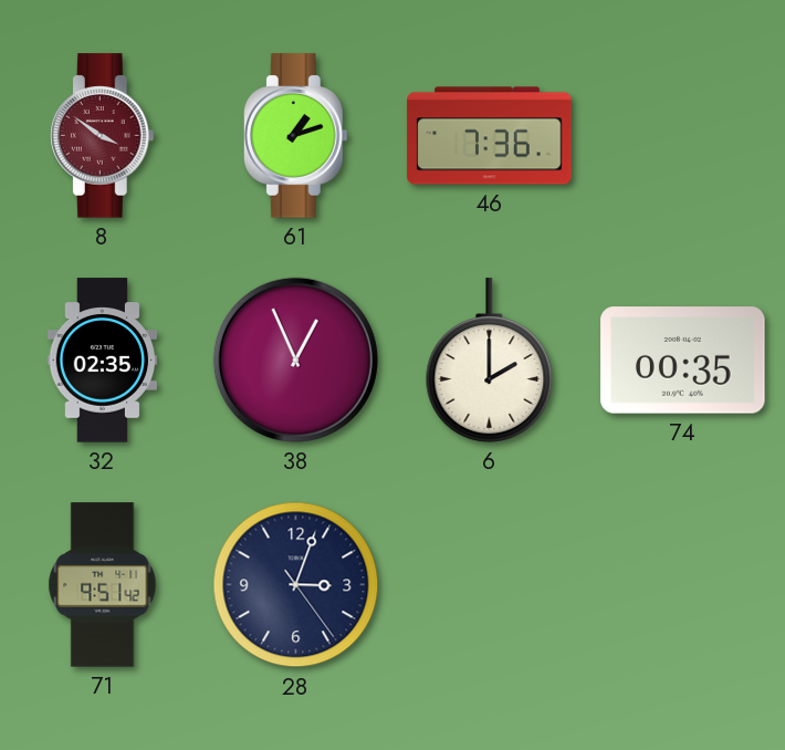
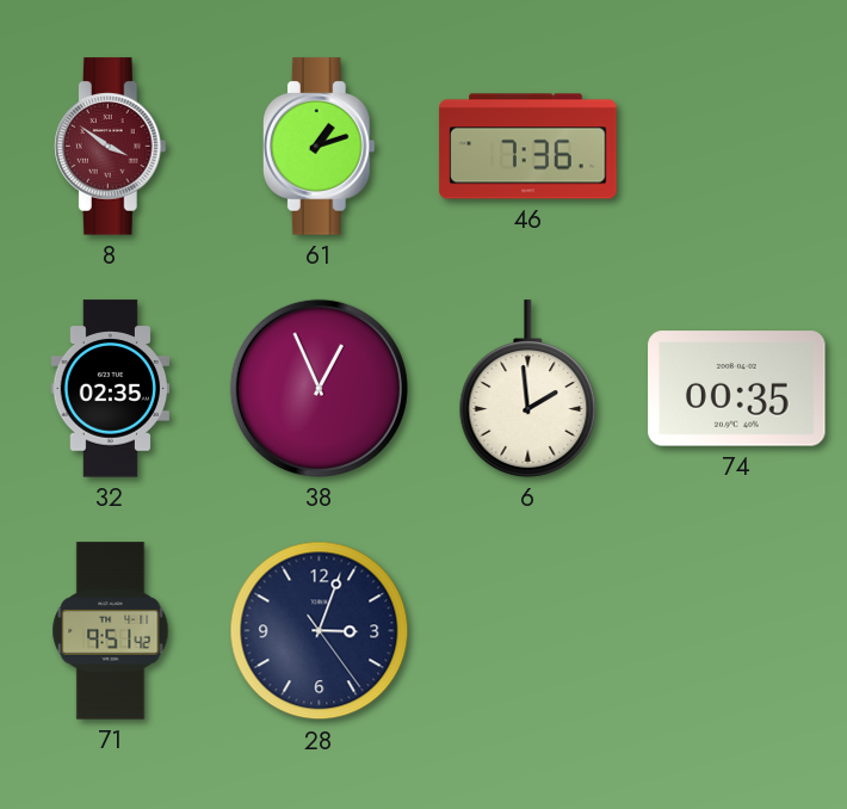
6: 2:00 -> 1:59
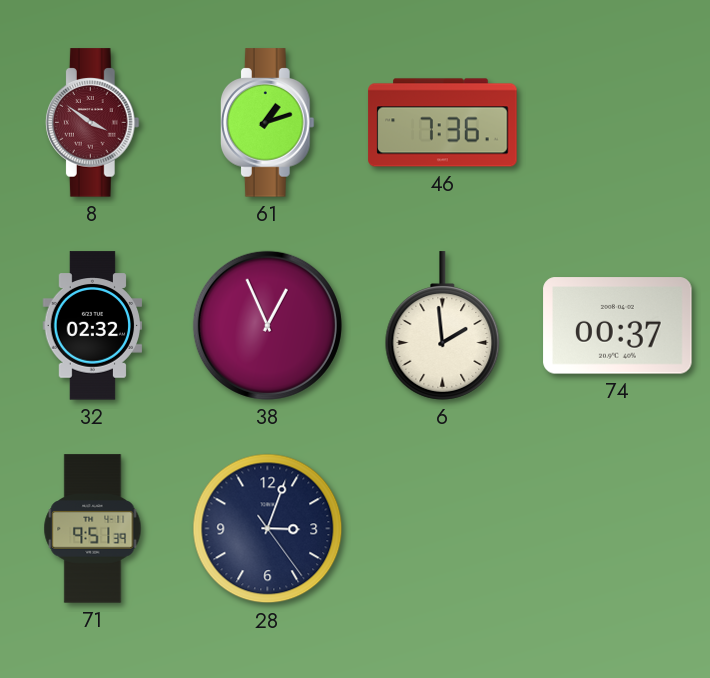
32: 02:35 -> 02:32
74: 00:35 -> 00:37
71: 9:51:42 -> 9:51:39
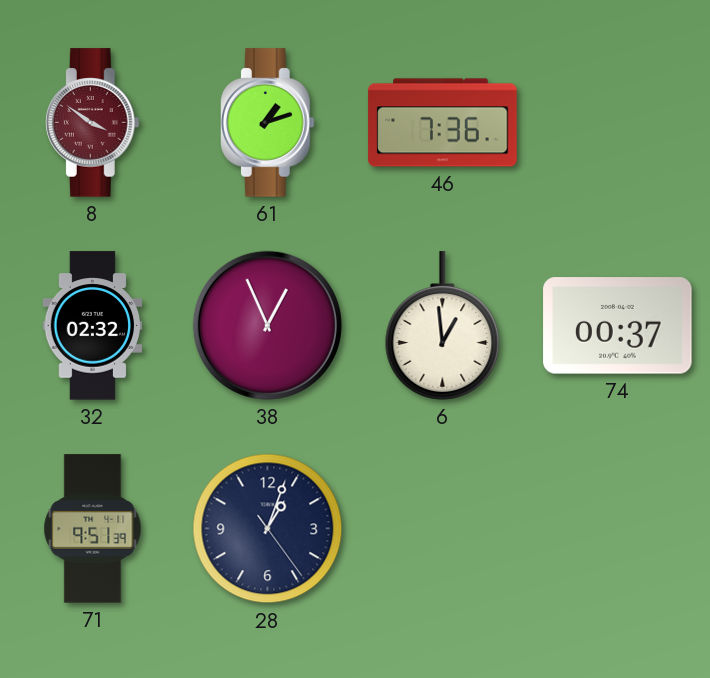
6: 1:59 -> 12:59
28: 3:03 -> 1:03
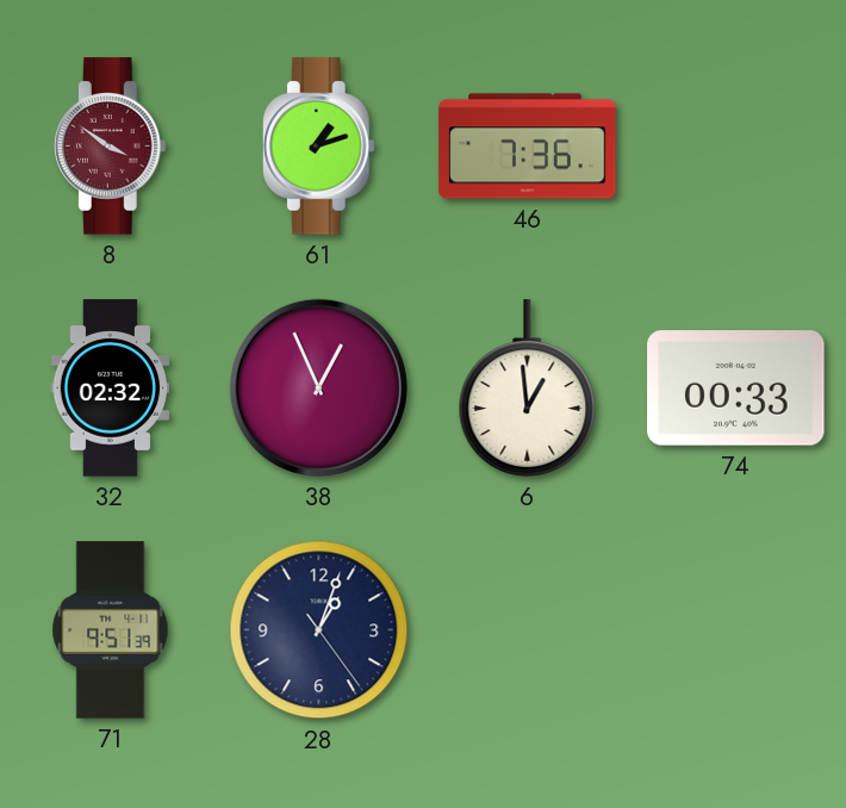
74: 00:37 -> 00:33
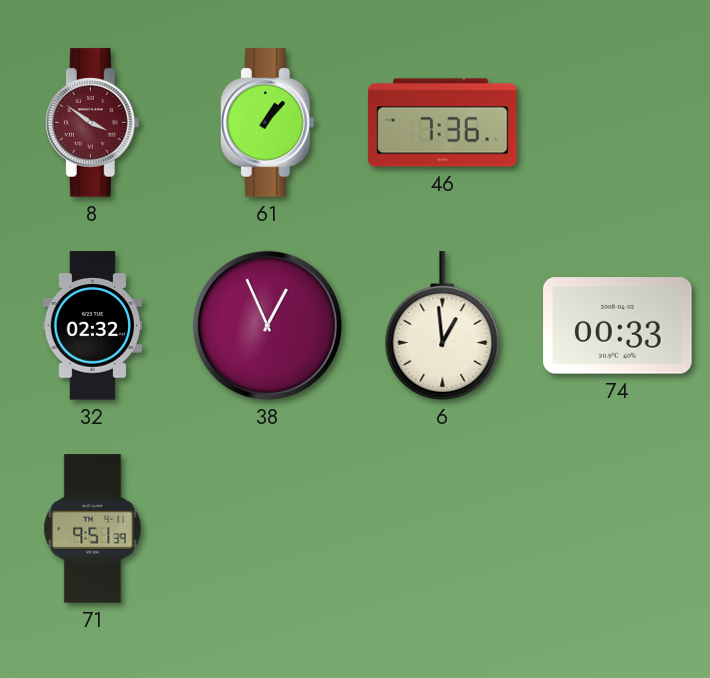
61: 1:12 -> 1:07
28: 1:03 -> none
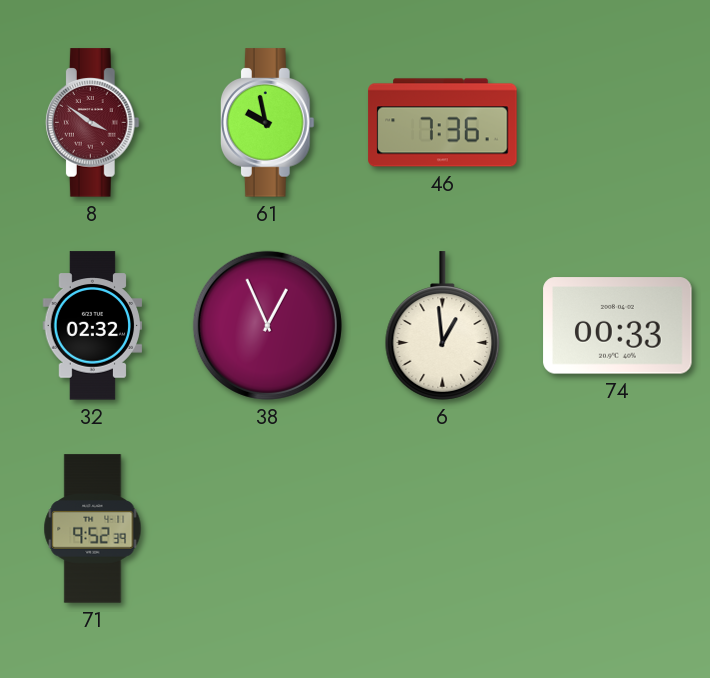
61: 1:07 -> 9:58
71: 9:51 -> 9:52
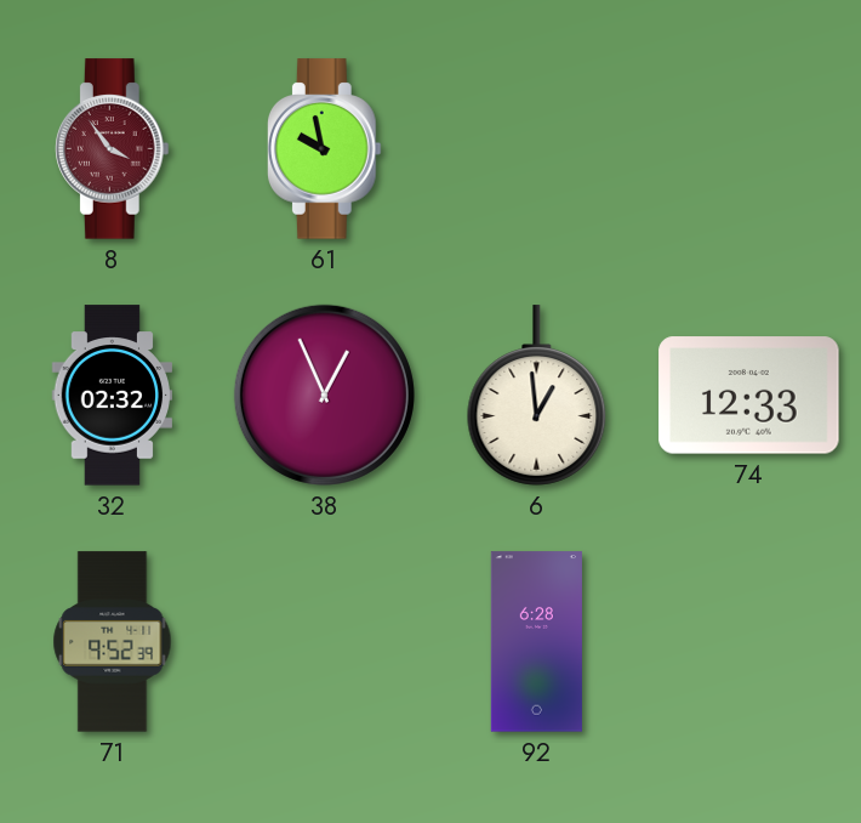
8: 3:51 -> 3:54
46: 7:36 -> none
74: 00:33 -> 12:33
92: none -> 6:28
